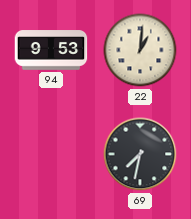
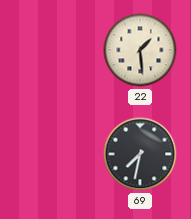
94: 9:53 -> none
22: 1:01 -> 1:29
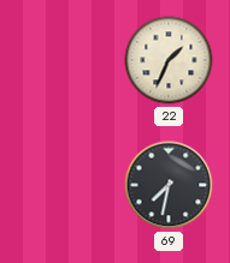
22: 1:29 -> 1:34
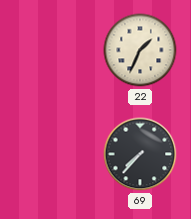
69: 7:32 -> 7:37
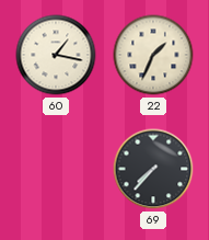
60: none -> 1:17
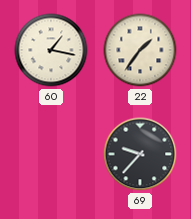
22: 1:34 -> 1:36
69: 7:37 -> 9:37
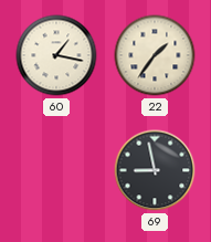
69: 9:37 -> 8:58
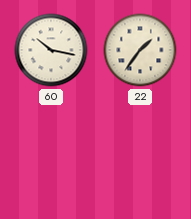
60: 1:17 -> 10:17
69: 8:58 -> none
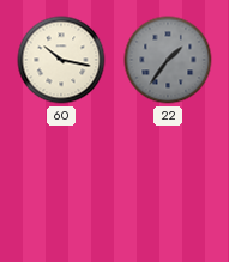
22 dial: cream -> grey
